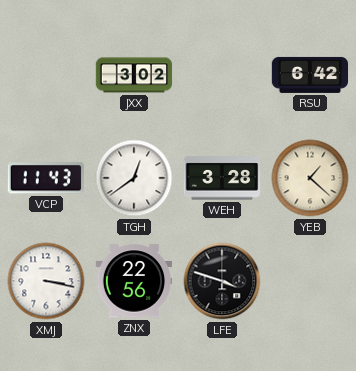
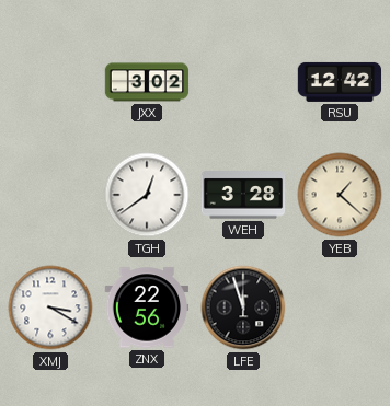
RSU: 6:42 -> 12:42
VCP: 11:43 -> none
XMJ: 3:17 -> 3:20
LFE: 3:48 -> 11:57
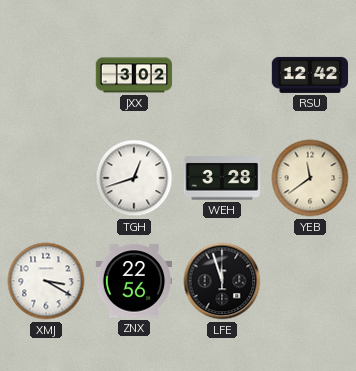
TGH: 12:39 -> 12:42
YEB: 1:22 -> 11:39
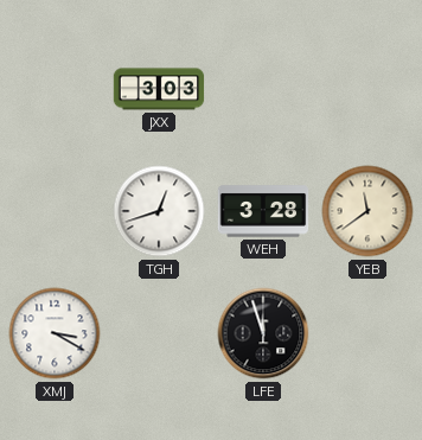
JXX: 3:02 -> 3:03
RSU: 12:42 -> none
ZNX: 22:56 -> none
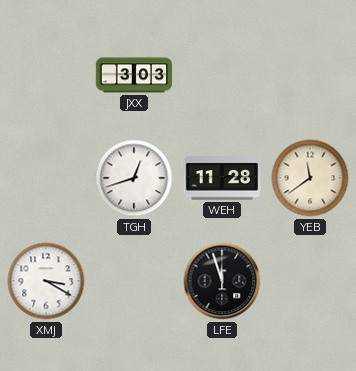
WEH: 3:28 -> 11:28
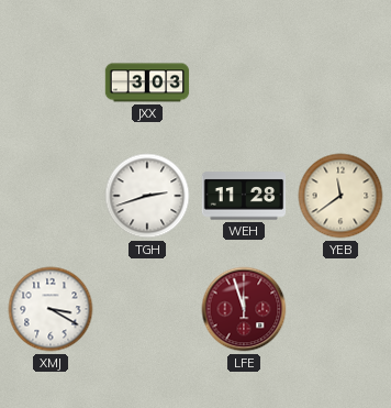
TGH: 12:42 -> 2:42
LFE dial: black -> burgundy
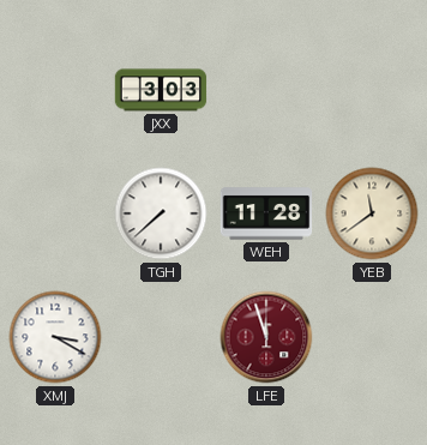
TGH: 2:42 -> 7:38
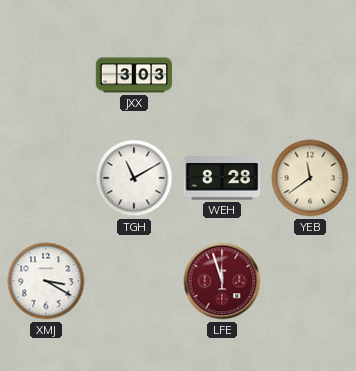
TGH: 7:38 -> 11:10
WEH: 11:28 -> 8:28
